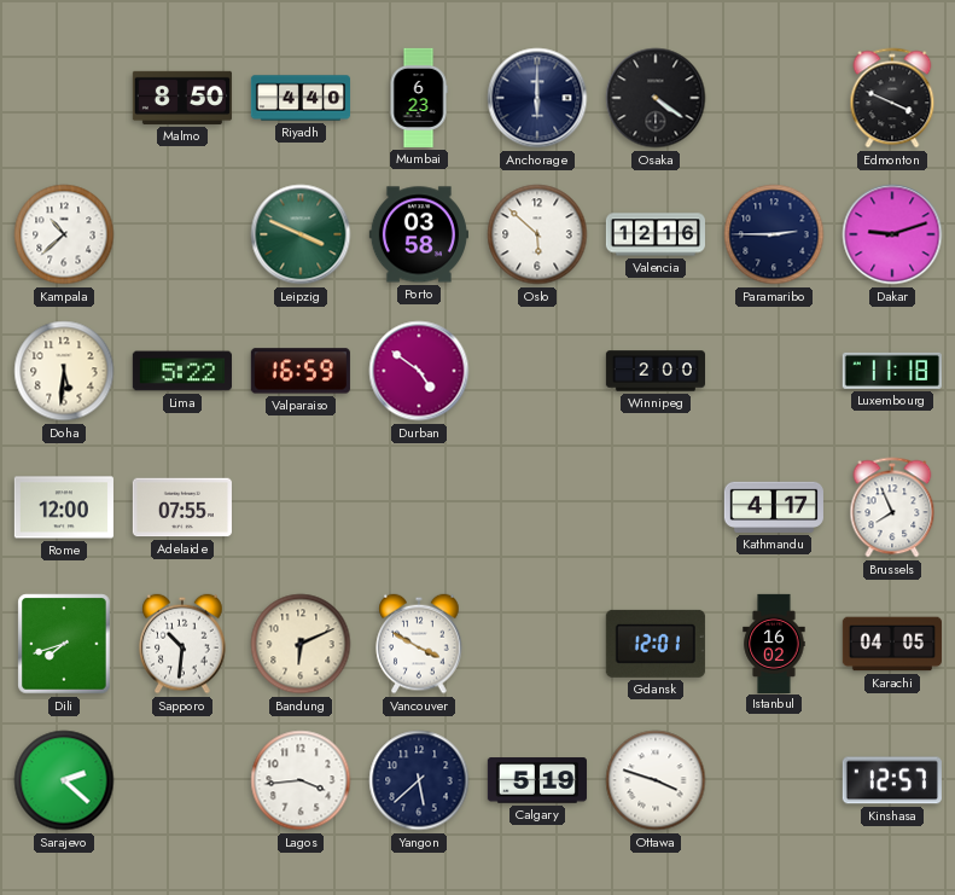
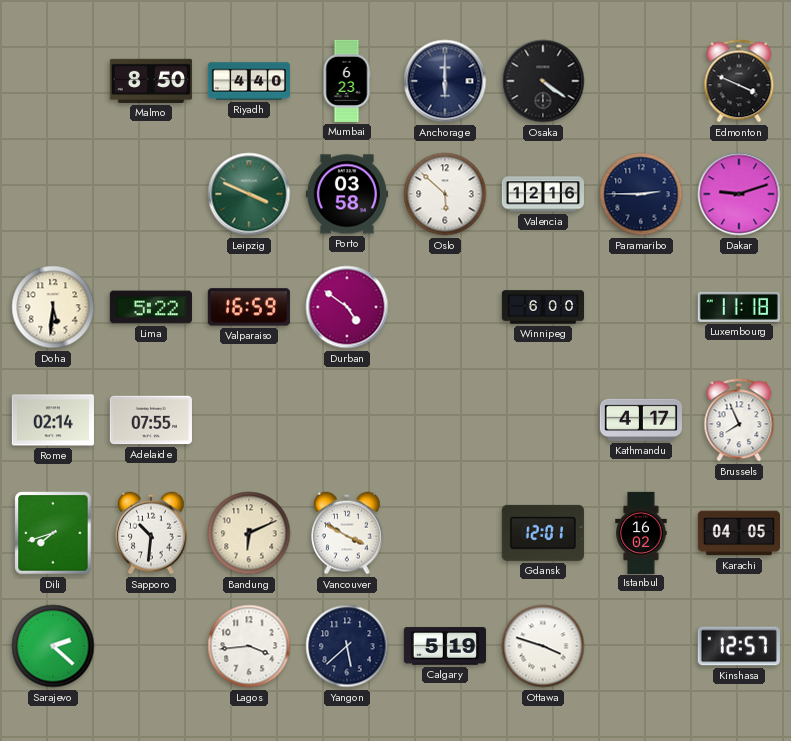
Kampala: 10:38 -> none
Winnipeg: 2:00 -> 6:00
Rome: 12:00 -> 02:14
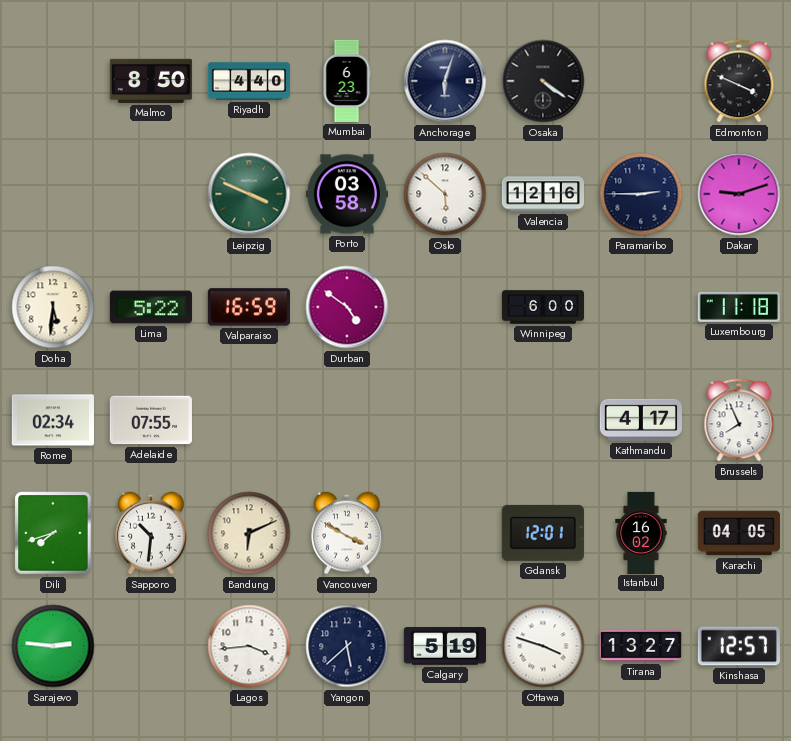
Anchorage: 6:00 -> 6:03
Rome: 02:14 -> 02:34
Sarajevo: 2:22 -> 2:46
Tirana: none -> 13:27
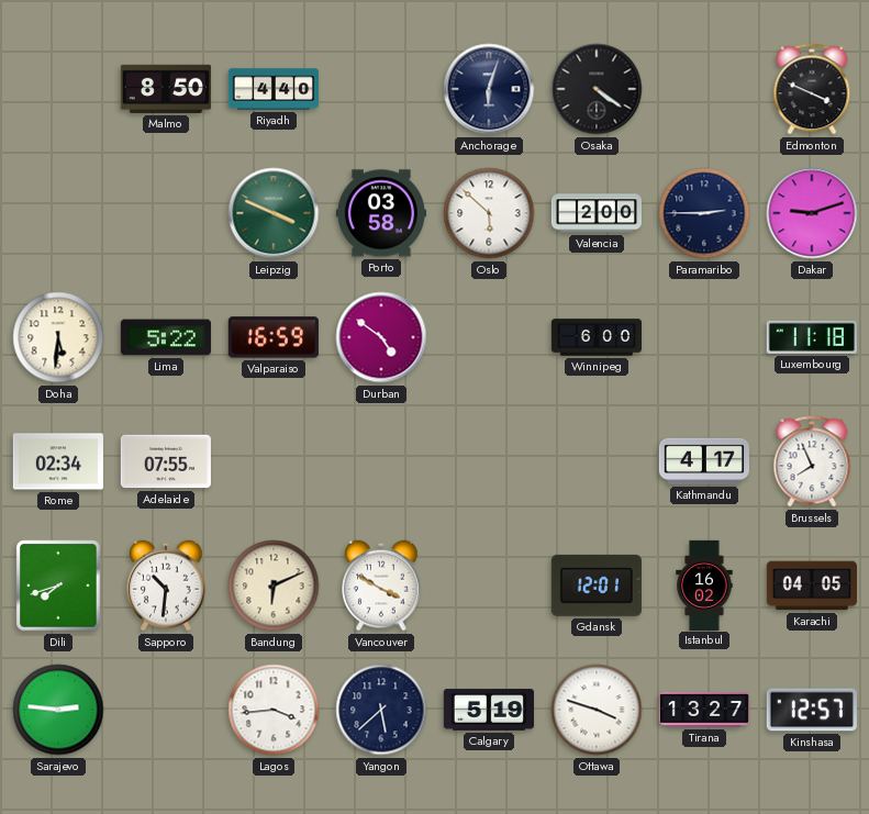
Mumbai: 6:23 -> none
Valencia: 12:16 -> 2:00
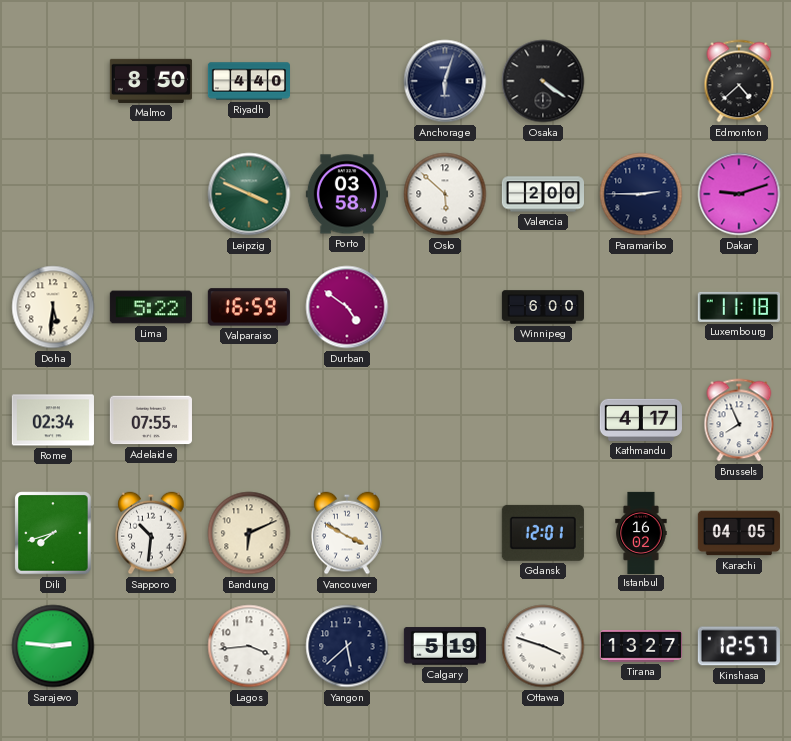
Edmonton: 3:49 -> 4:38
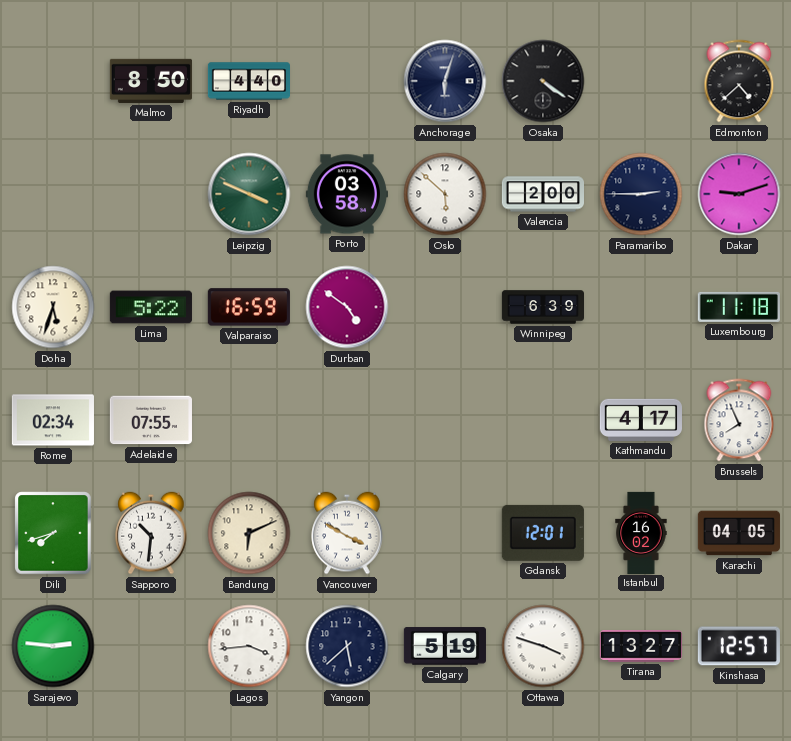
Doha: 5:31 -> 5:33
Winnipeg: 6:00 -> 6:39
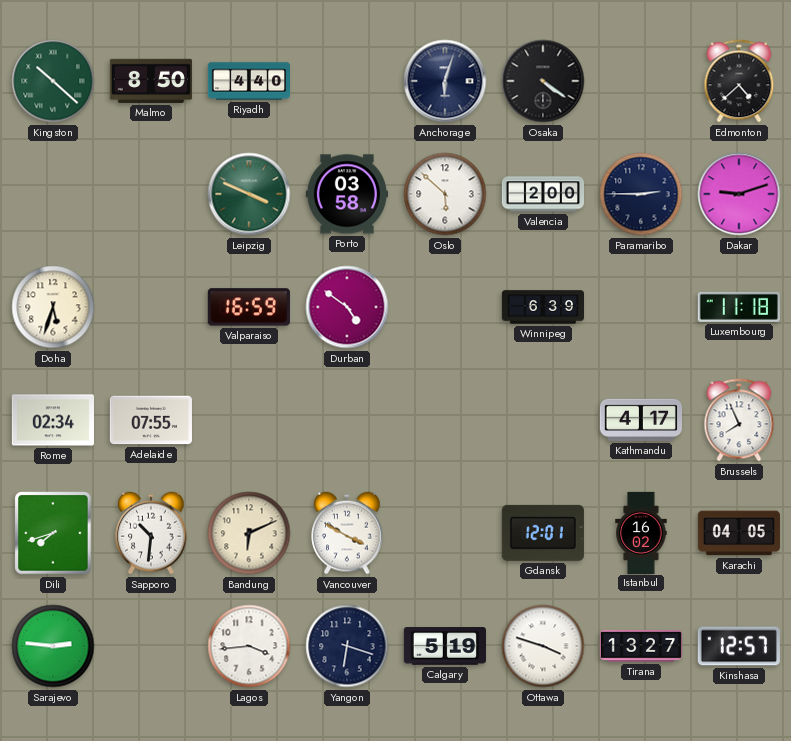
Kingston: none -> 10:22
Lima: 5:22 -> none
Yangon: 5:38 -> 6:18
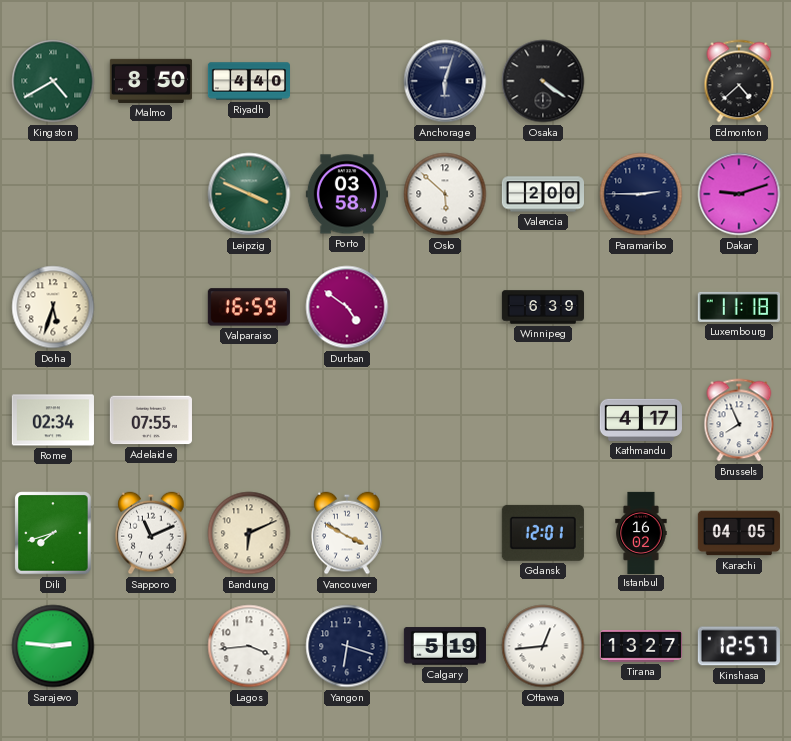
Kingston: 10:22 -> 4:40
Sapporo: 10:31 -> 11:11
Ottawa: 3:48 -> 12:44
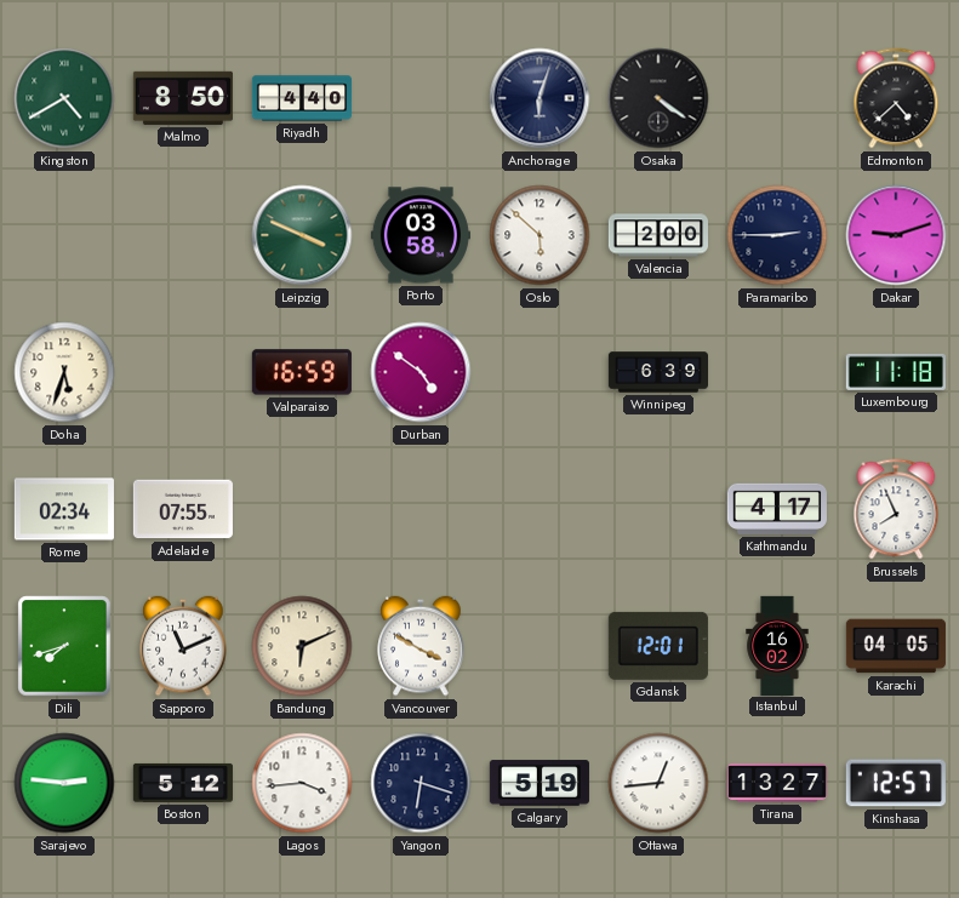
Boston: none -> 5:12
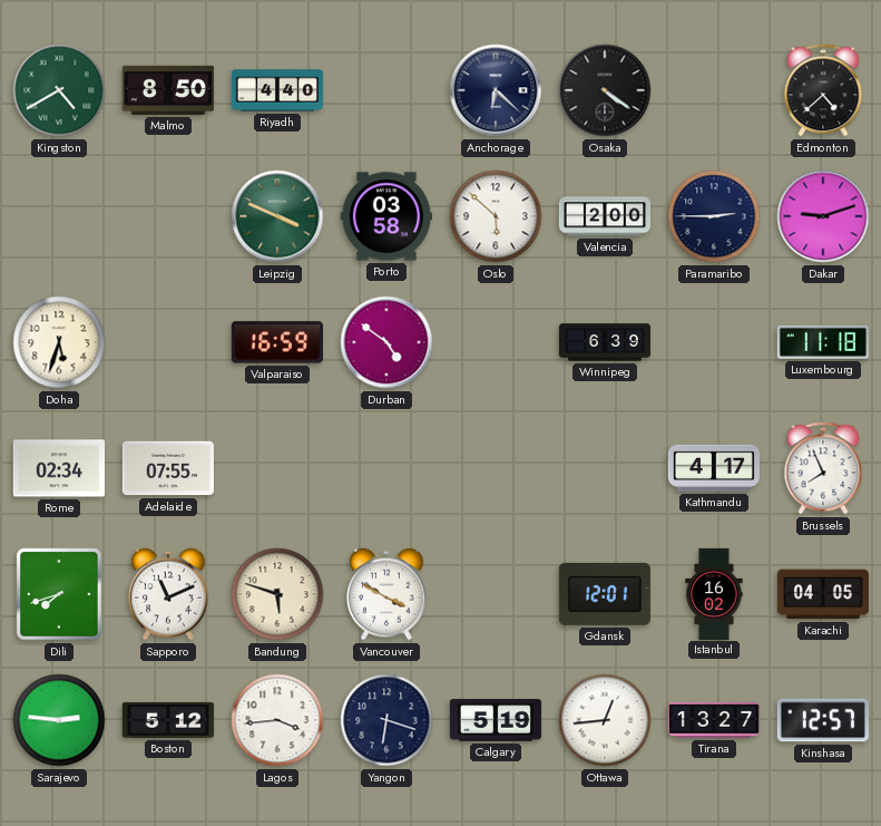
Anchorage: 6:03 -> 6:22
Bandung: 6:11 -> 5:48
